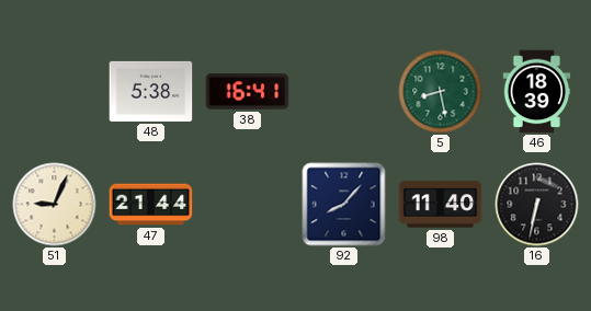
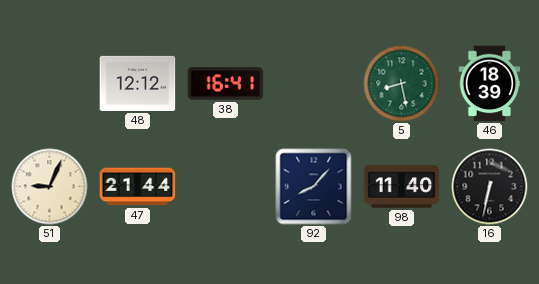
48: 5:38 -> 12:12
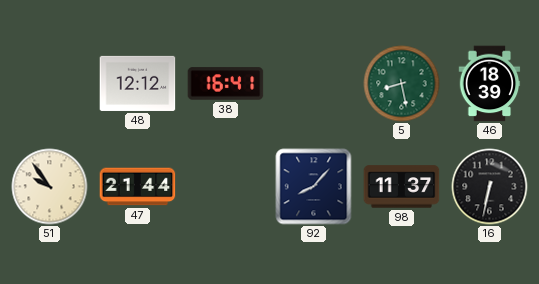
51: 9:04 -> 9:54
98: 11:40 -> 11:37
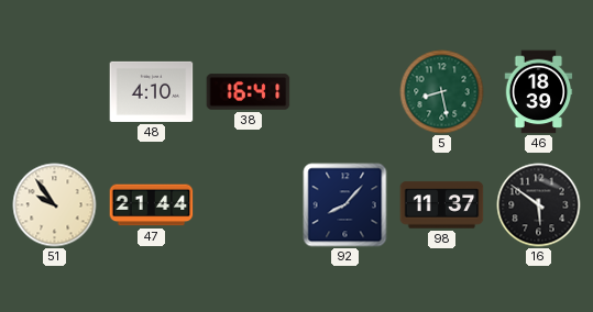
48: 12:12 -> 4:10
16: 6:32 -> 5:51
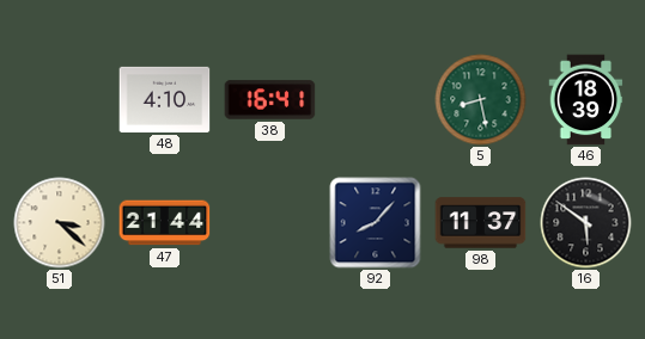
51: 9:54 -> 3:22
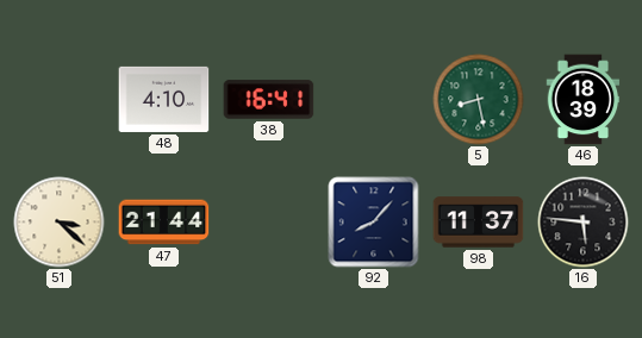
16: 5:51 -> 5:46
